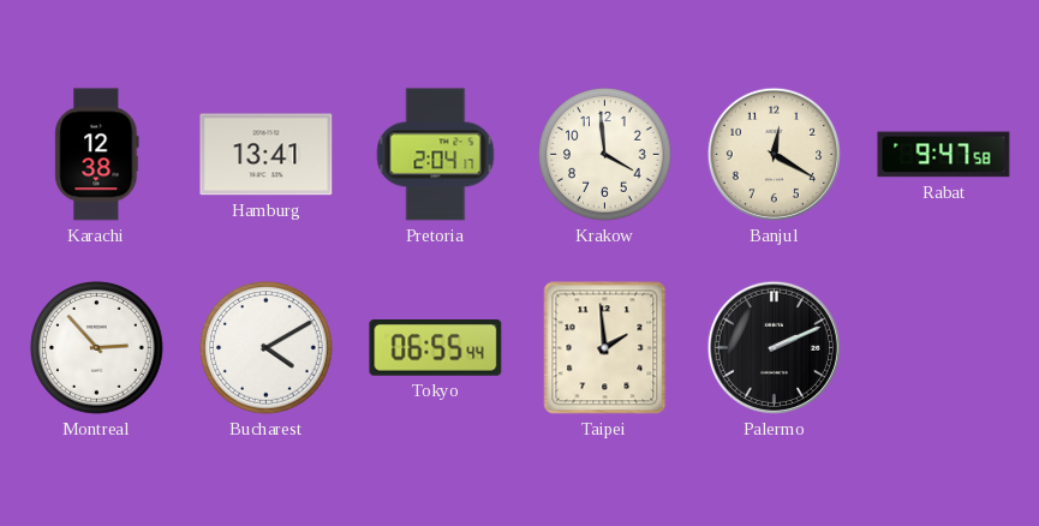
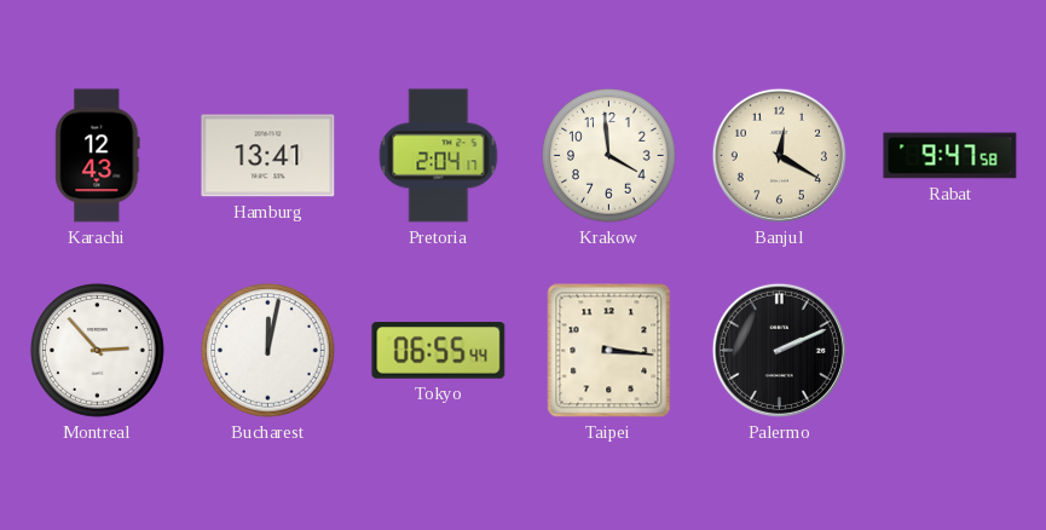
Karachi: 12:38 -> 12:43
Bucharest: 4:10 -> 12:02
Taipei: 1:59 -> 3:16
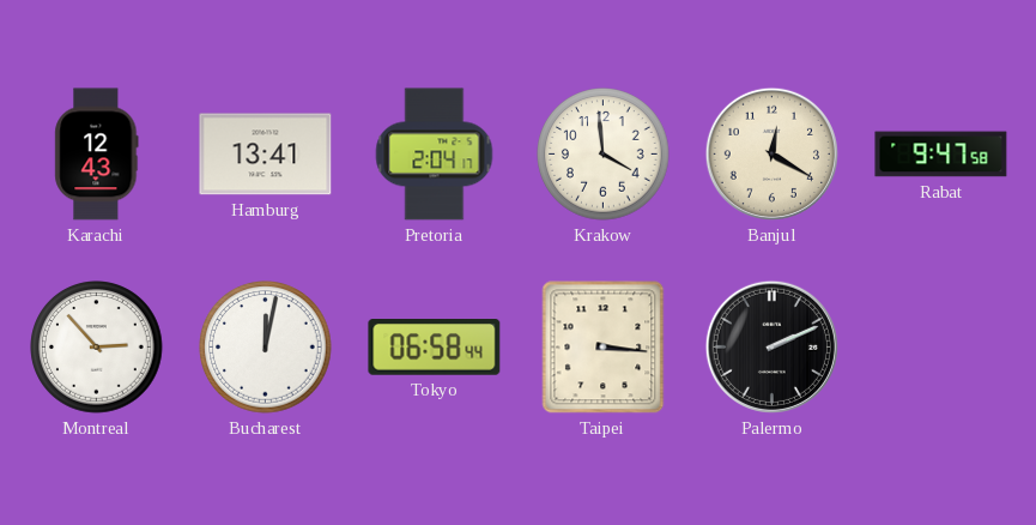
Tokyo: 06:55 -> 06:58
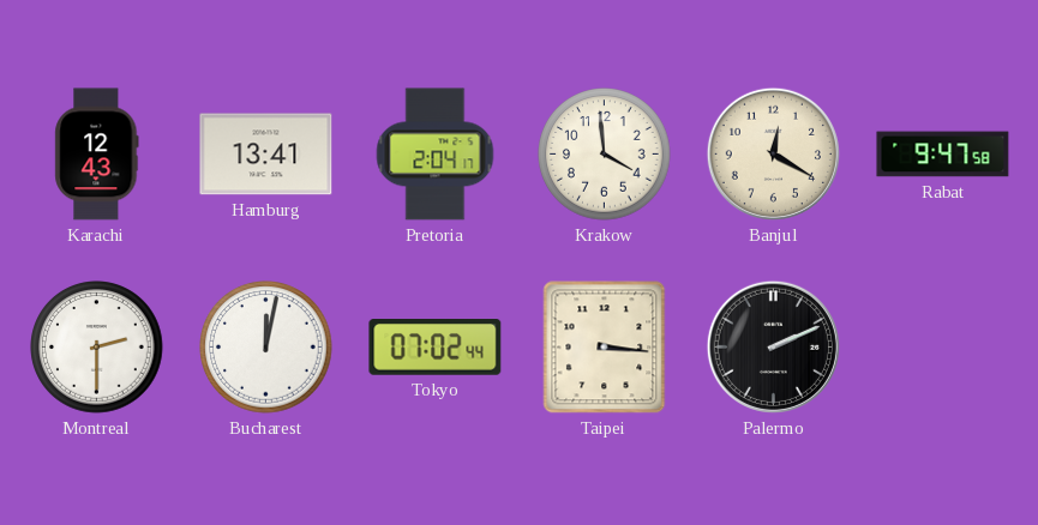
Montreal: 2:53 -> 2:30
Tokyo: 06:58 -> 07:02
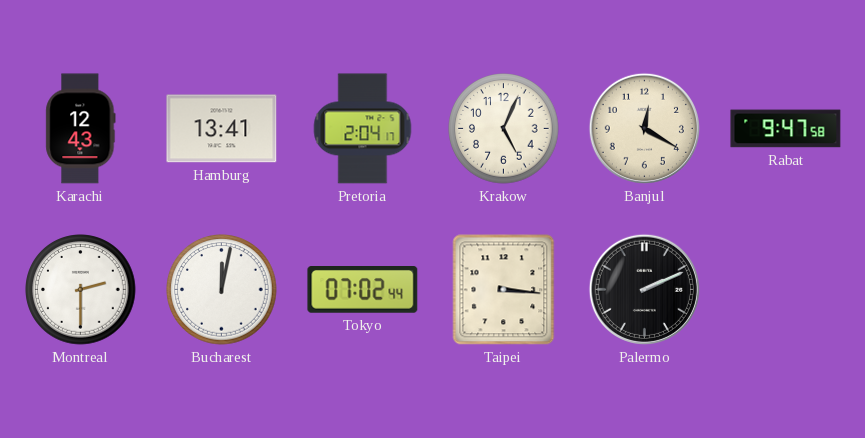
Krakow: 3:59 -> 5:04
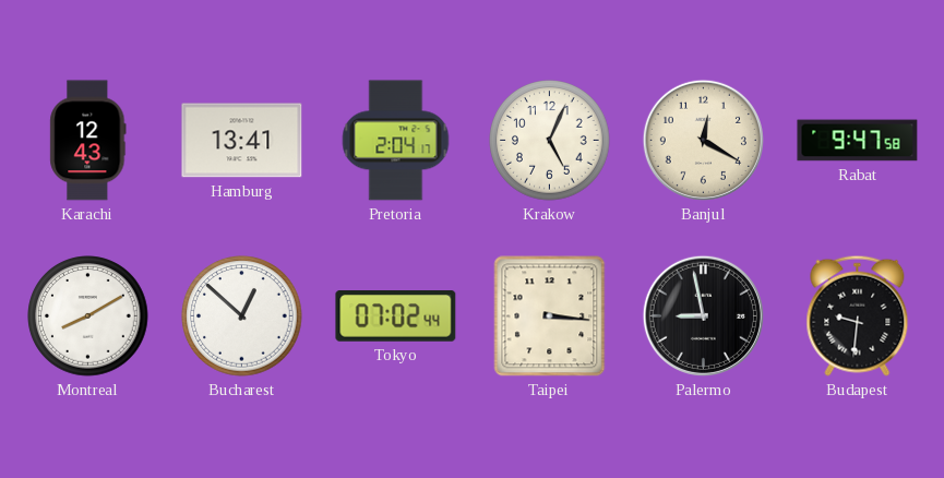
Montreal: 2:30 -> 8:10
Bucharest: 12:02 -> 12:52
Palermo: 2:11 -> 8:58
Budapest: none -> 9:31
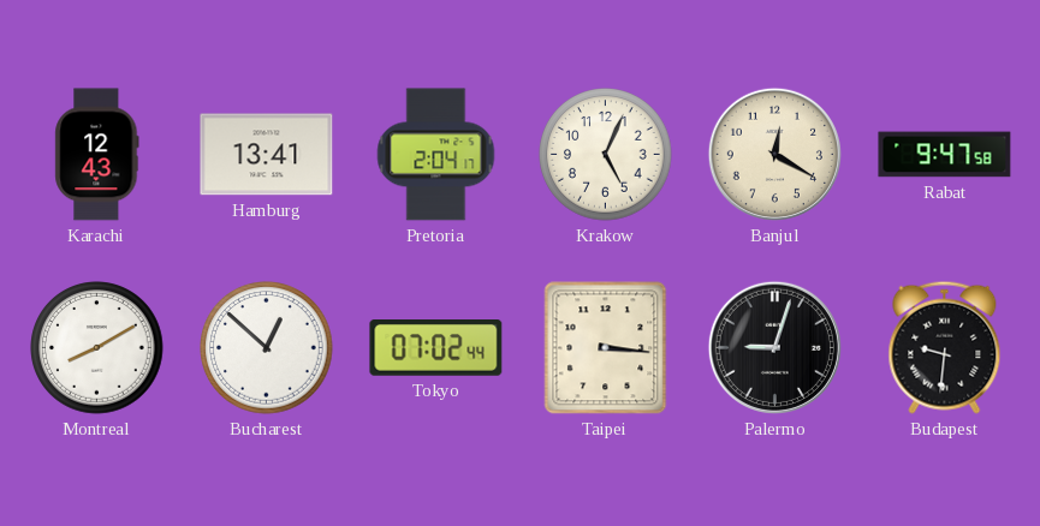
Palermo: 8:58 -> 9:03
